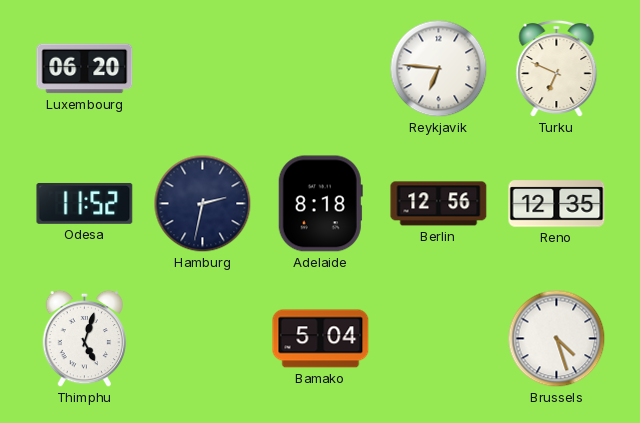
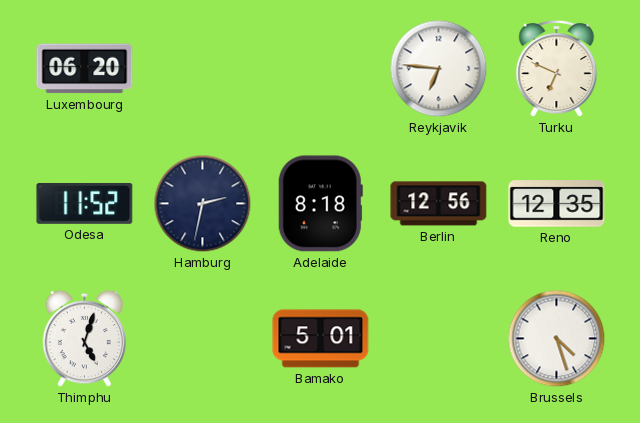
Bamako: 5:04 -> 5:01
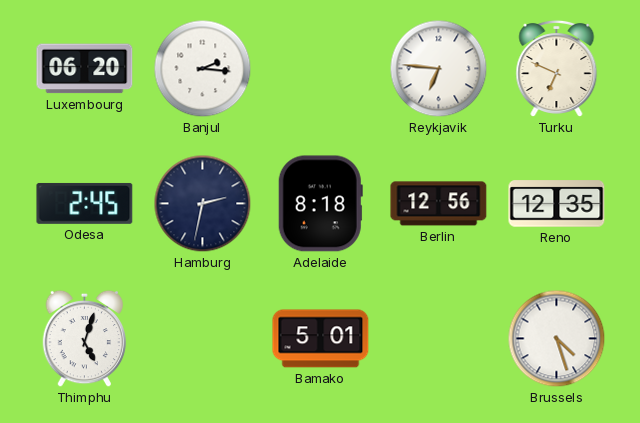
Banjul: none -> 2:16
Odesa: 11:52 -> 2:45
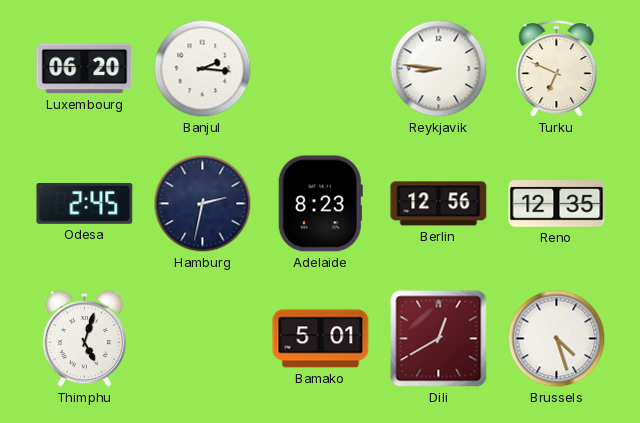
Reykjavik: 6:46 -> 8:46
Adelaide: 8:18 -> 8:23
Dili: none -> 12:40
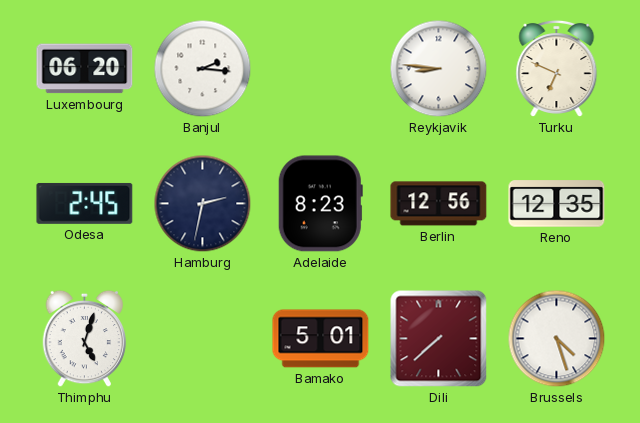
Dili: 12:40 -> 7:38
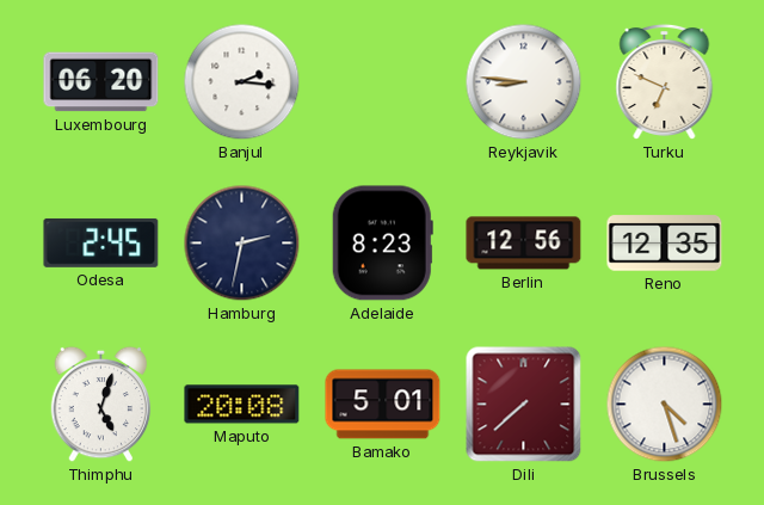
Maputo: none -> 20:08
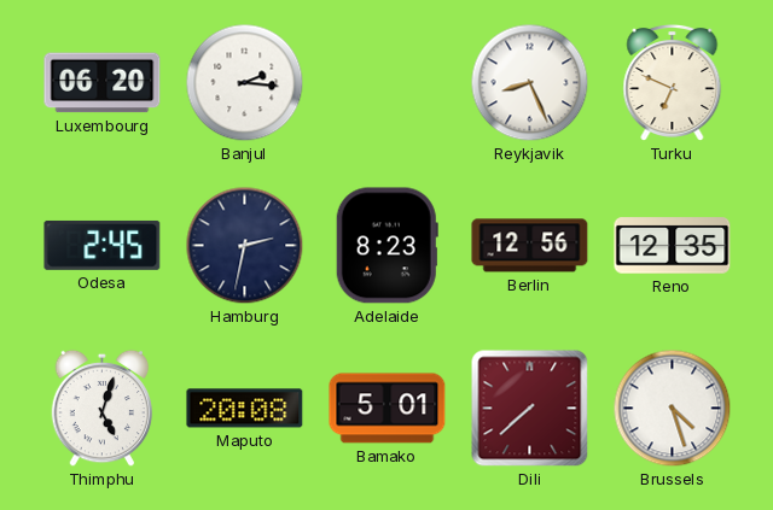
Reykjavik: 8:46 -> 8:26
